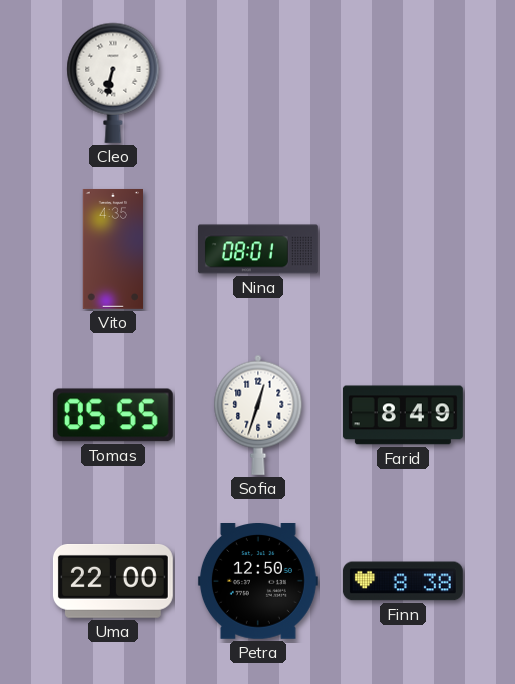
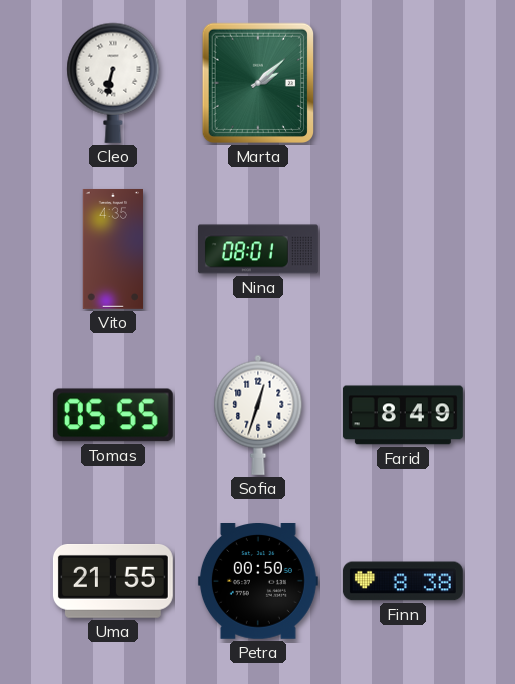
Marta: none -> 2:08
Uma: 22:00 -> 21:55
Petra: 12:50 -> 00:50
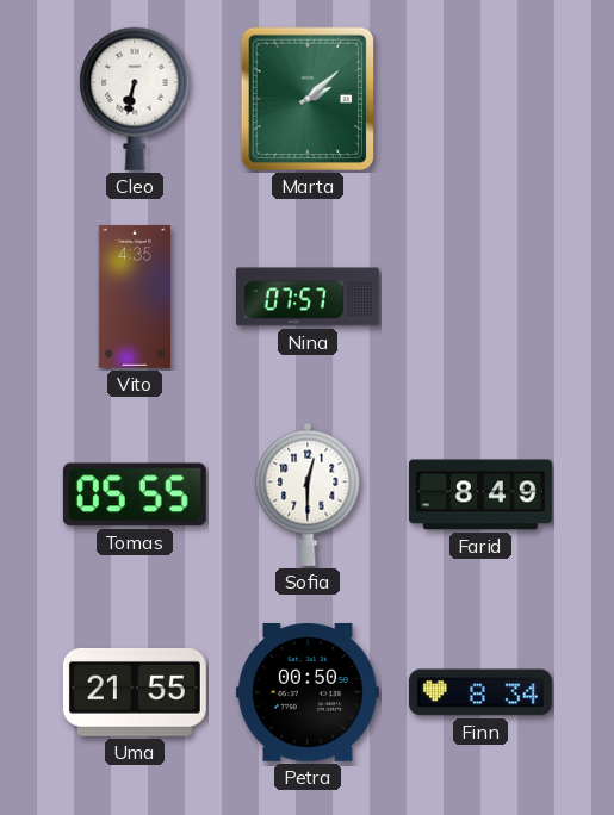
Nina: 08:01 -> 07:57
Sofia: 12:33 -> 12:30
Finn: 8:38 -> 8:34
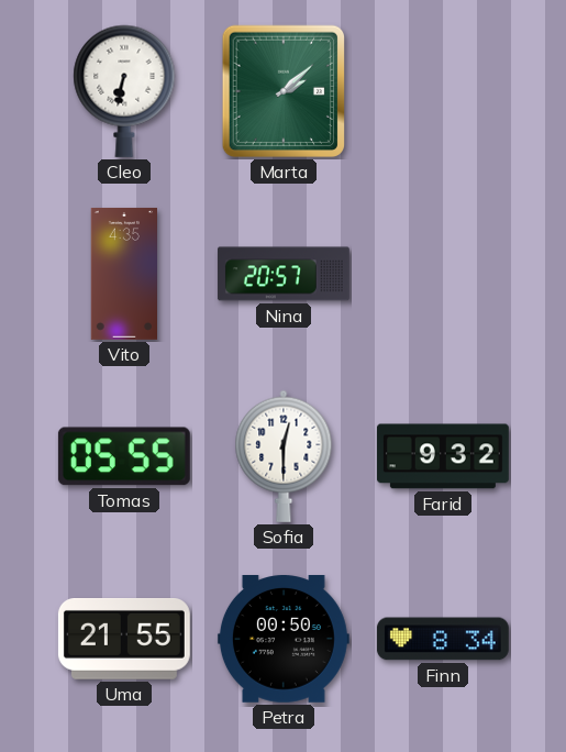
Nina: 07:57 -> 20:57
Farid: 8:49 -> 9:32
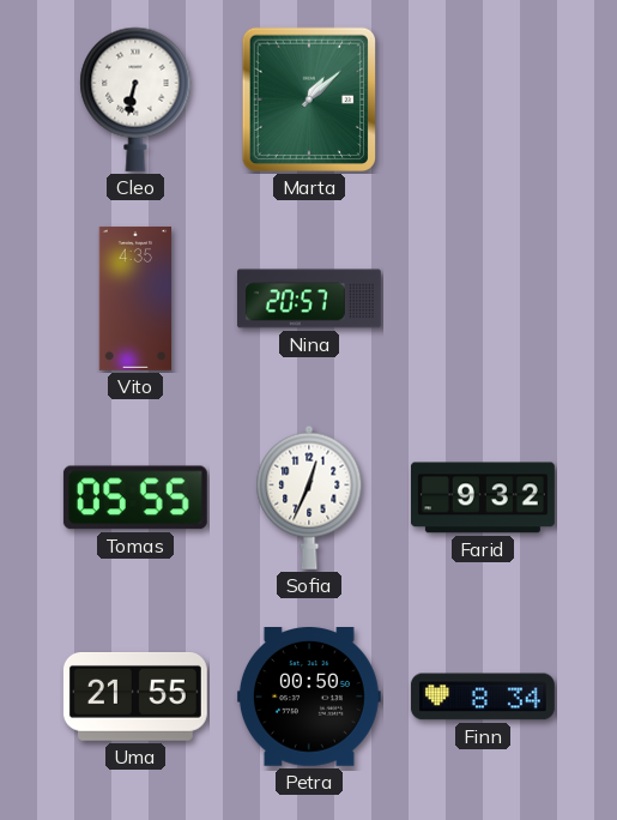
Marta: 2:08 -> 1:08
Sofia: 12:30 -> 12:34
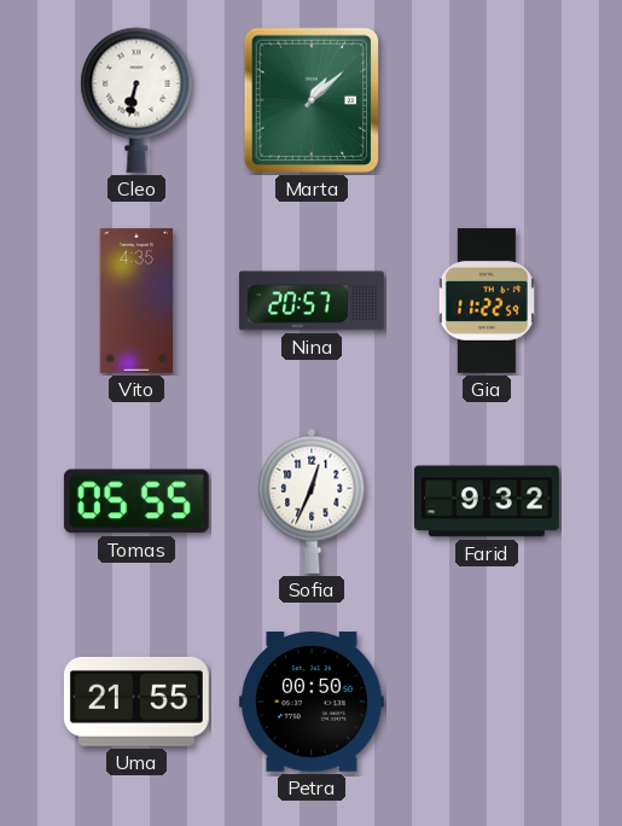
Gia: none -> 11:22
Finn: 8:34 -> none
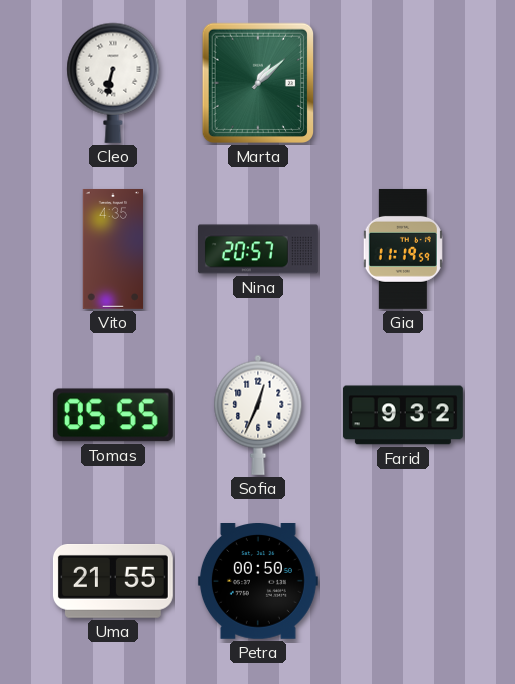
Gia: 11:22 -> 11:19
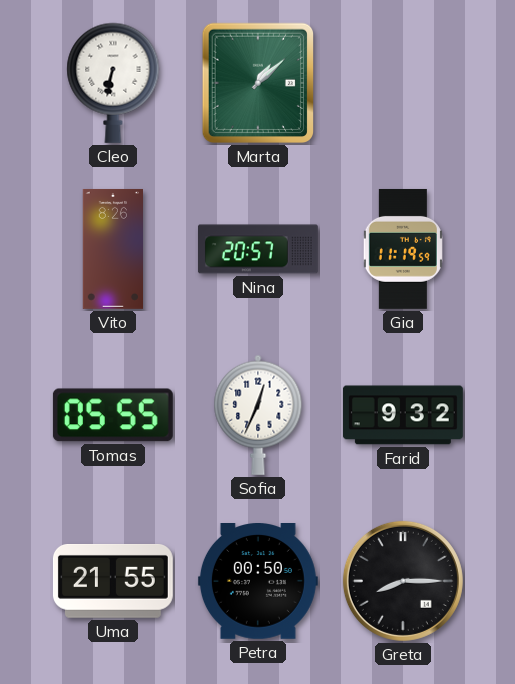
Vito: 4:35 -> 8:26
Greta: none -> 8:15
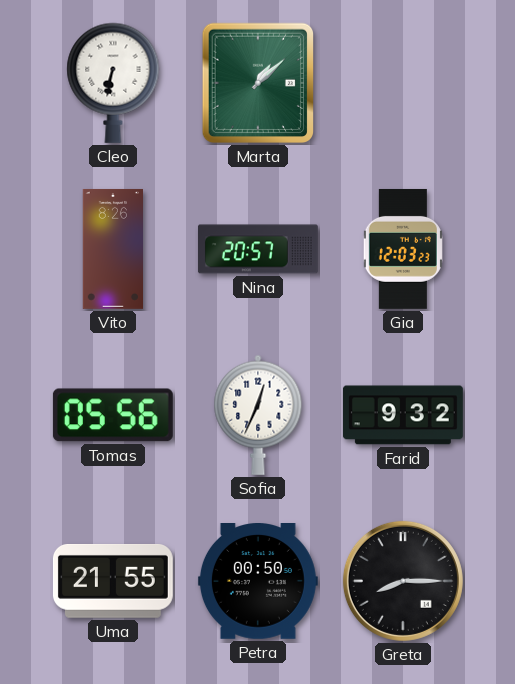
Gia: 11:19 -> 12:03
Tomas: 05:55 -> 05:56
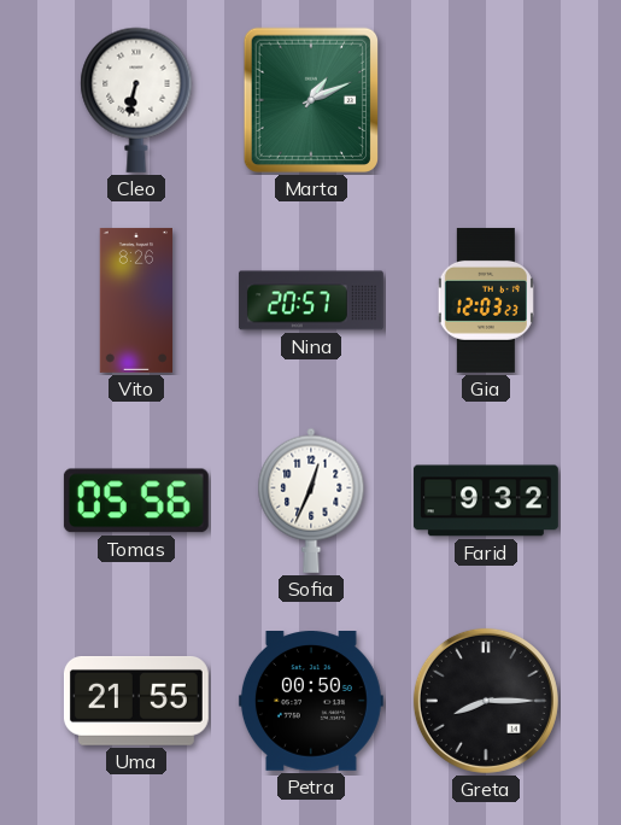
Marta: 1:08 -> 1:11
